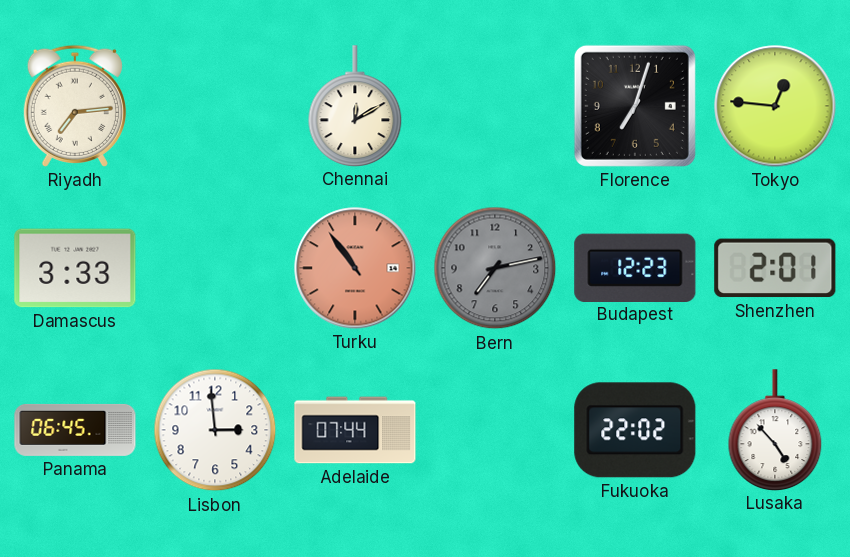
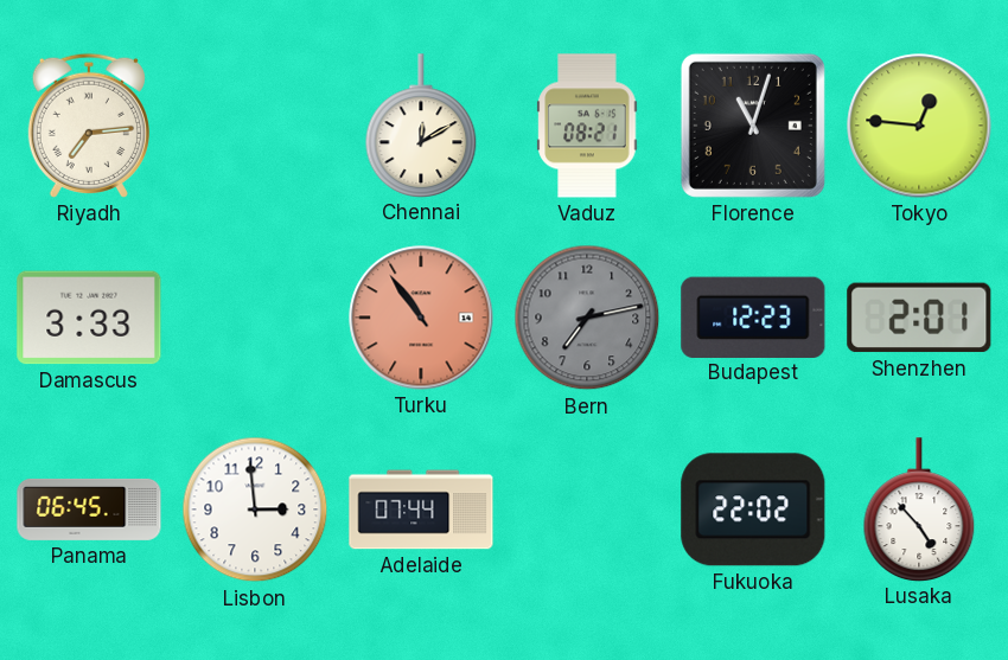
Vaduz: none -> 08:21
Florence: 7:03 -> 11:03
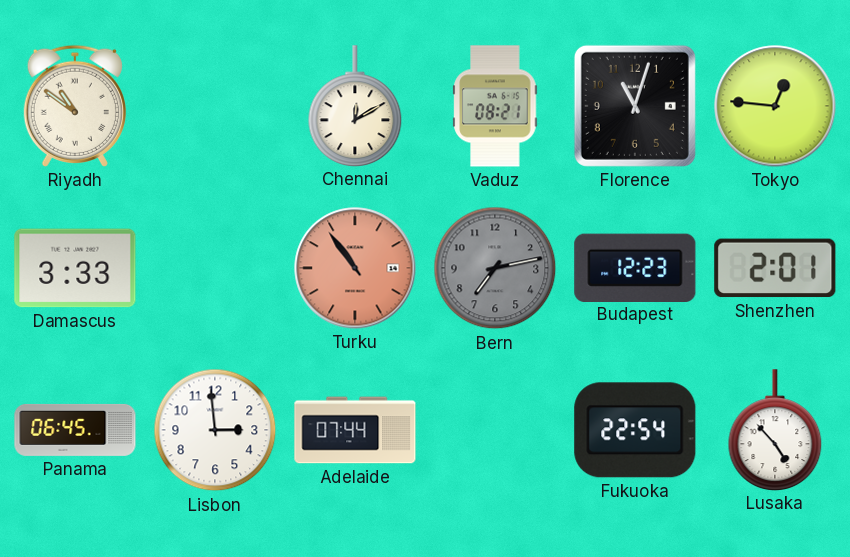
Riyadh: 7:14 -> 10:51
Fukuoka: 22:02 -> 22:54
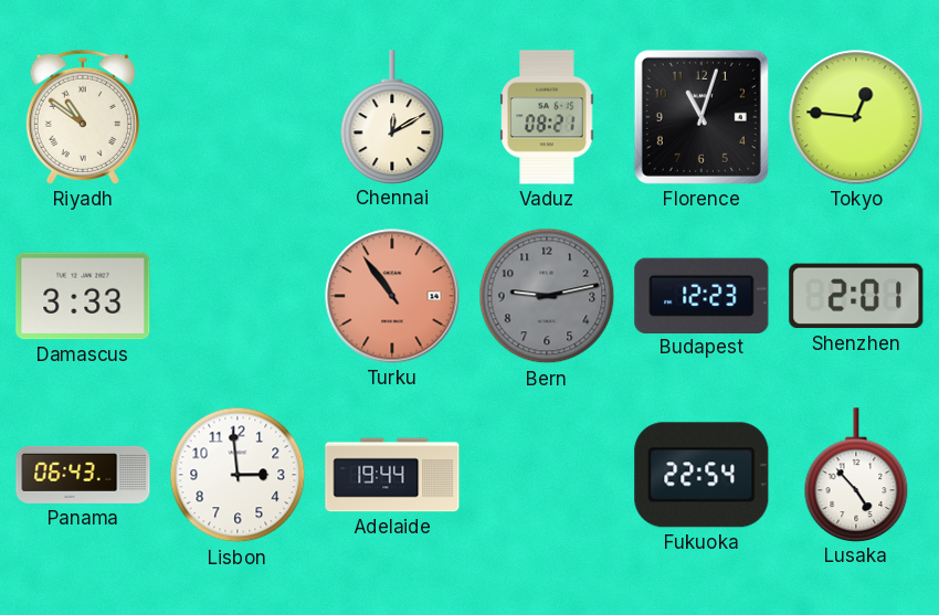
Bern: 7:13 -> 9:13
Panama: 06:45 -> 06:43
Adelaide: 07:44 -> 19:44
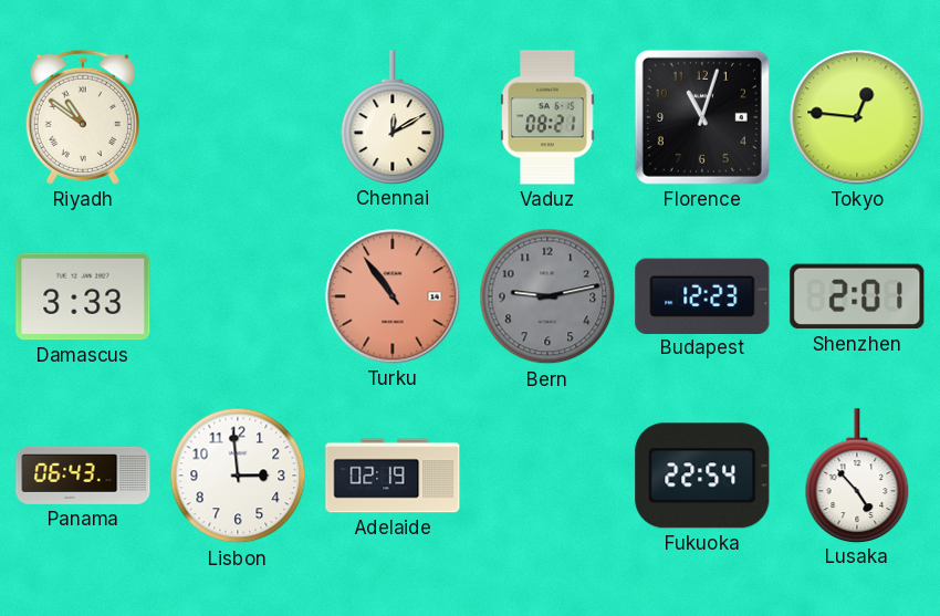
Adelaide: 19:44 -> 02:19
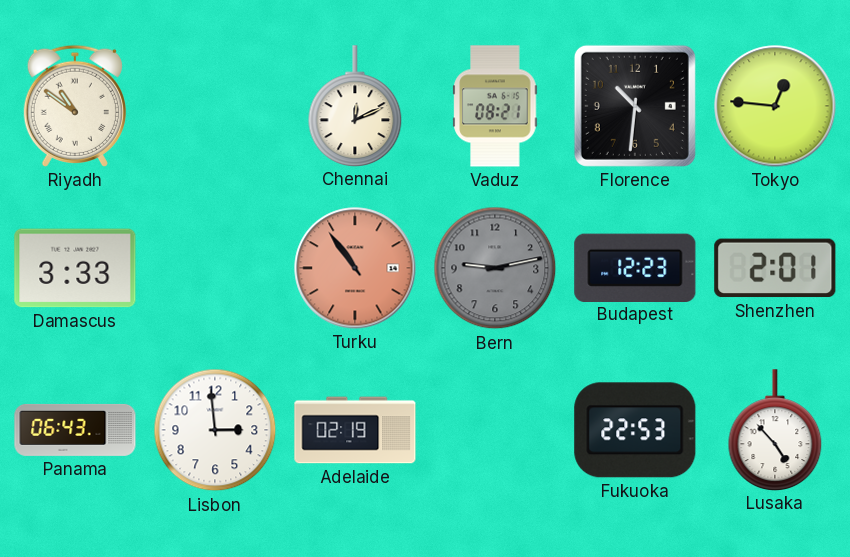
Chennai: 12:10 -> 12:11
Florence: 11:03 -> 10:31
Fukuoka: 22:54 -> 22:53
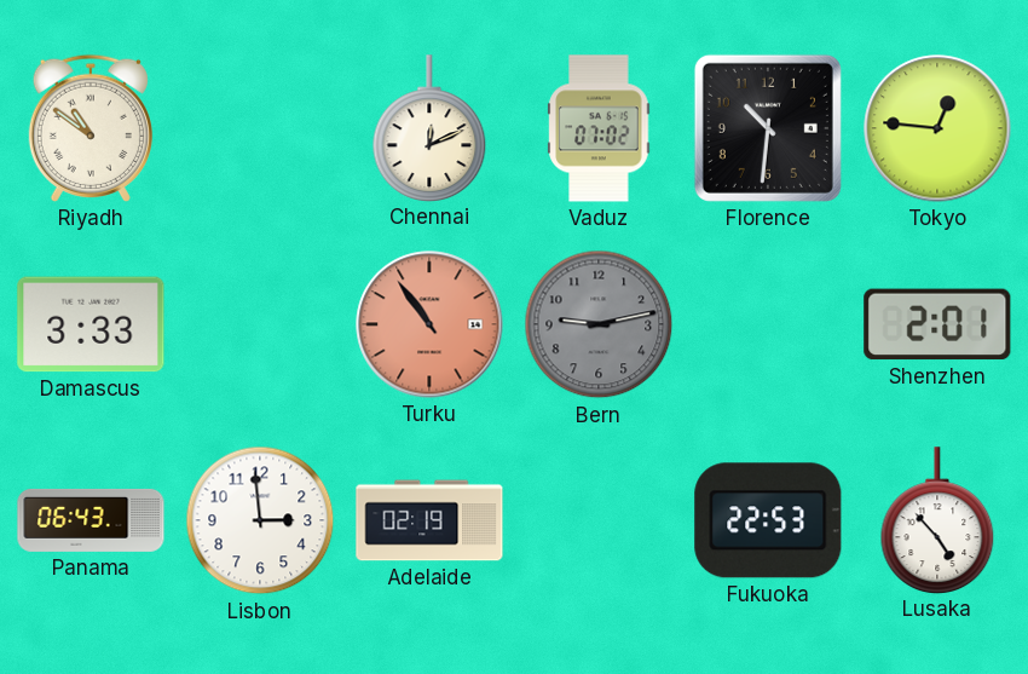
Vaduz: 08:21 -> 07:02
Budapest: 12:23 -> none
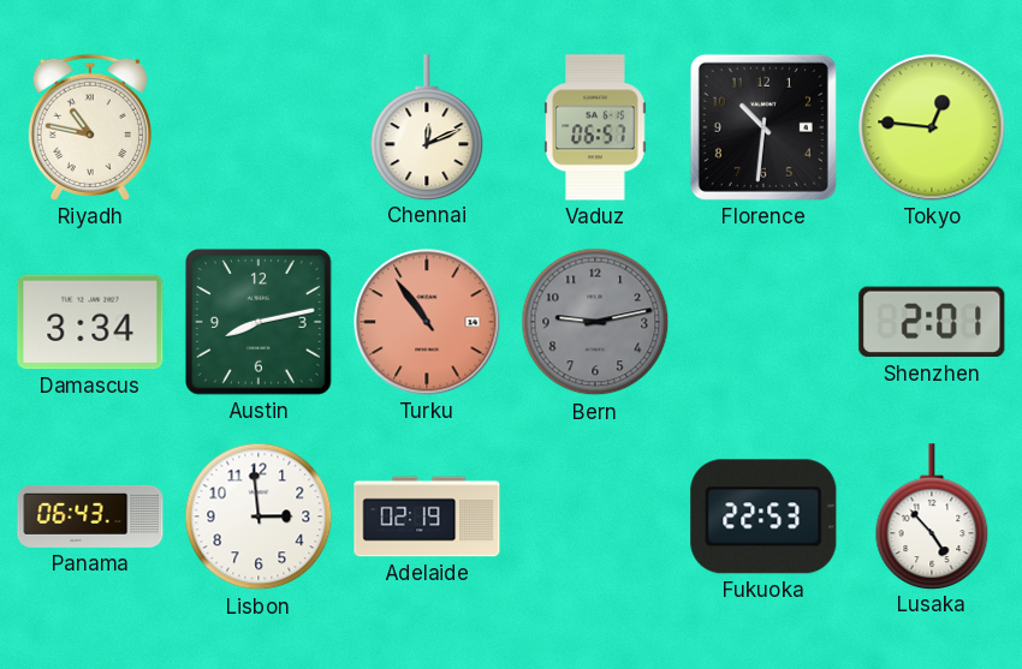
Riyadh: 10:51 -> 10:47
Vaduz: 07:02 -> 06:57
Damascus: 3:33 -> 3:34
Austin: none -> 8:13
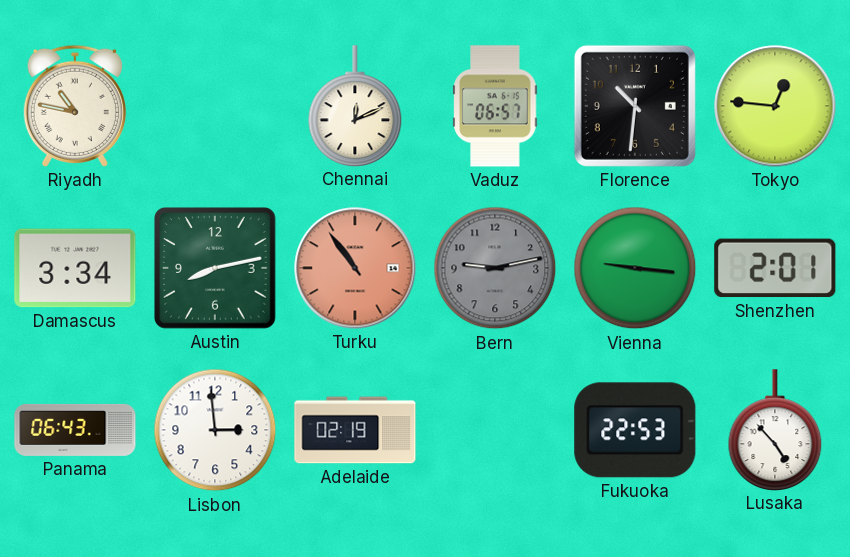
Vienna: none -> 9:16
